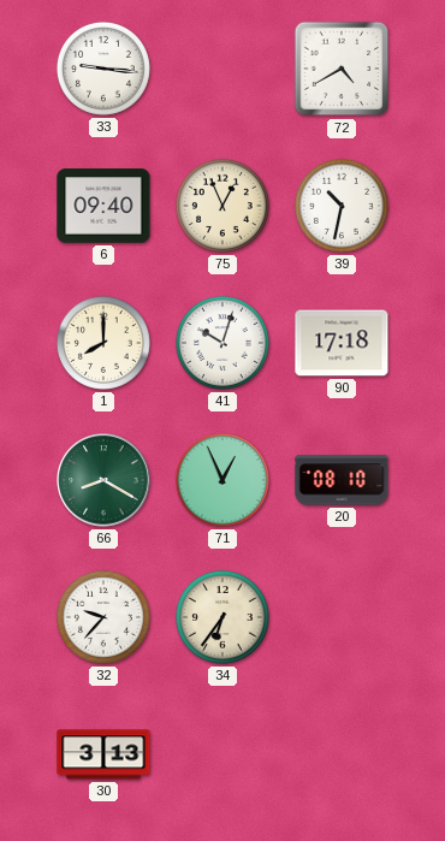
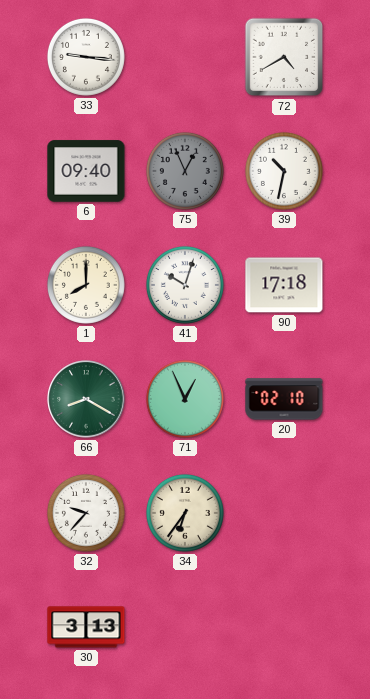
75 dial: cream -> grey
20: 08:10 -> 02:10
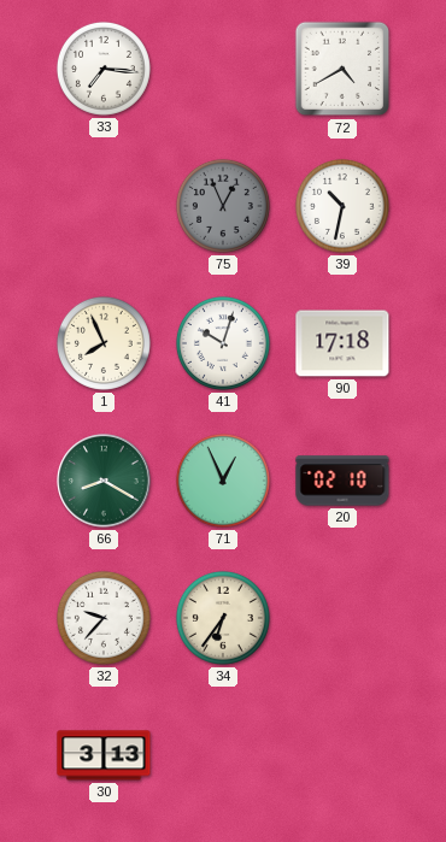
33: 9:16 -> 7:16
6: 09:40 -> none
1: 8:00 -> 7:56
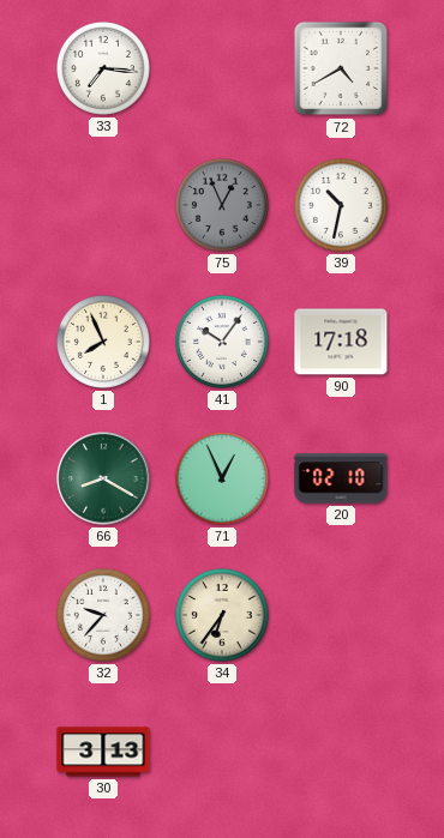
41: 10:03 -> 10:06
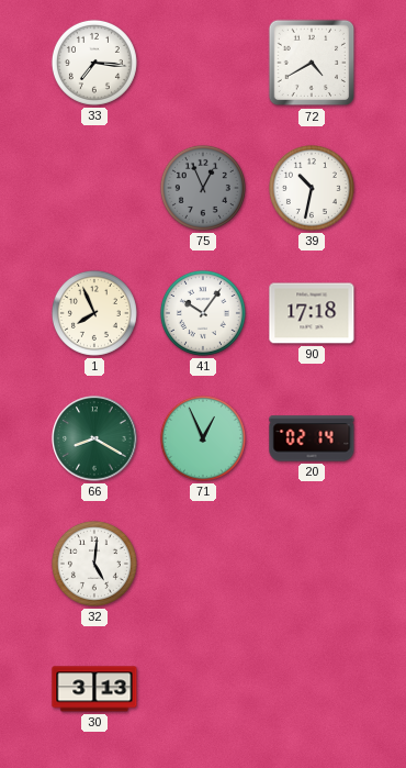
20: 02:10 -> 02:14
32: 9:37 -> 5:01
34: 6:36 -> none
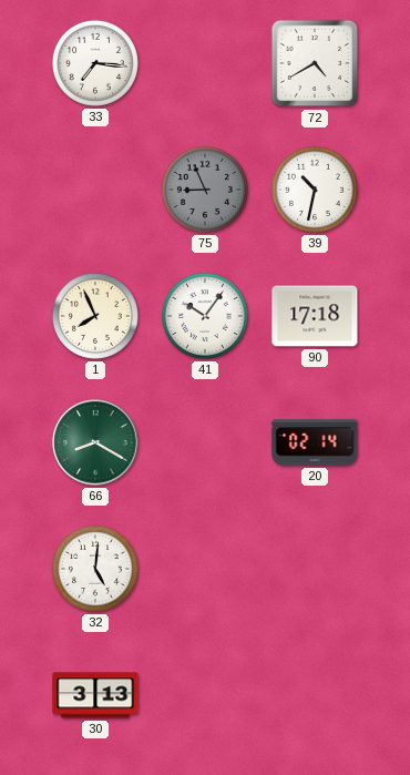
75: 12:56 -> 8:56
71: 12:56 -> none
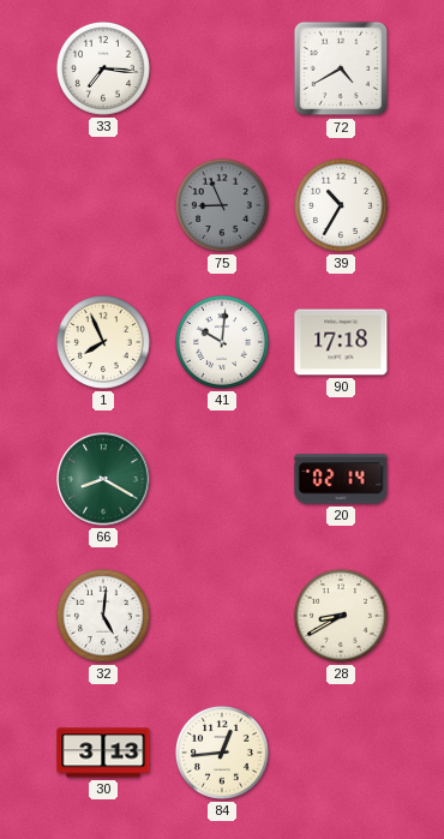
39: 10:32 -> 10:35
41: 10:06 -> 10:01
28: none -> 8:40
84: none -> 12:44
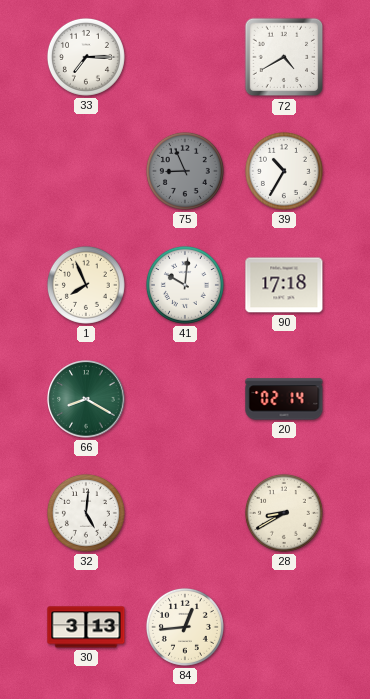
33: 7:16 -> 7:15
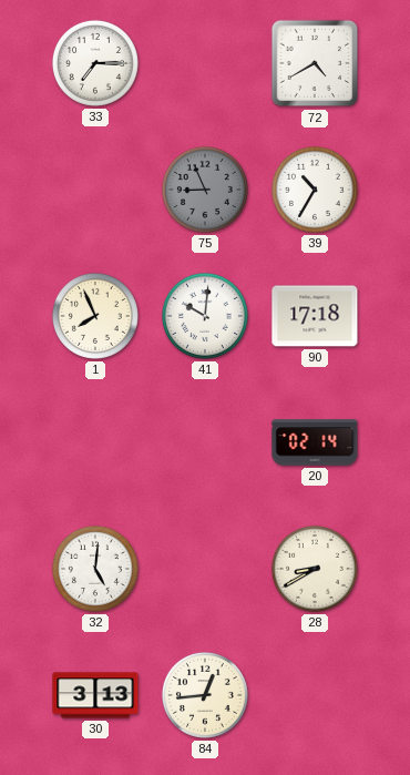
66: 8:20 -> none
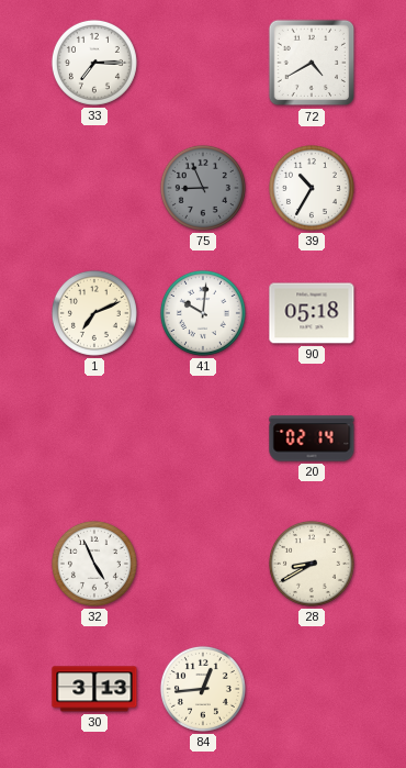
1: 7:56 -> 7:11
90: 17:18 -> 05:18
32: 5:01 -> 4:56
